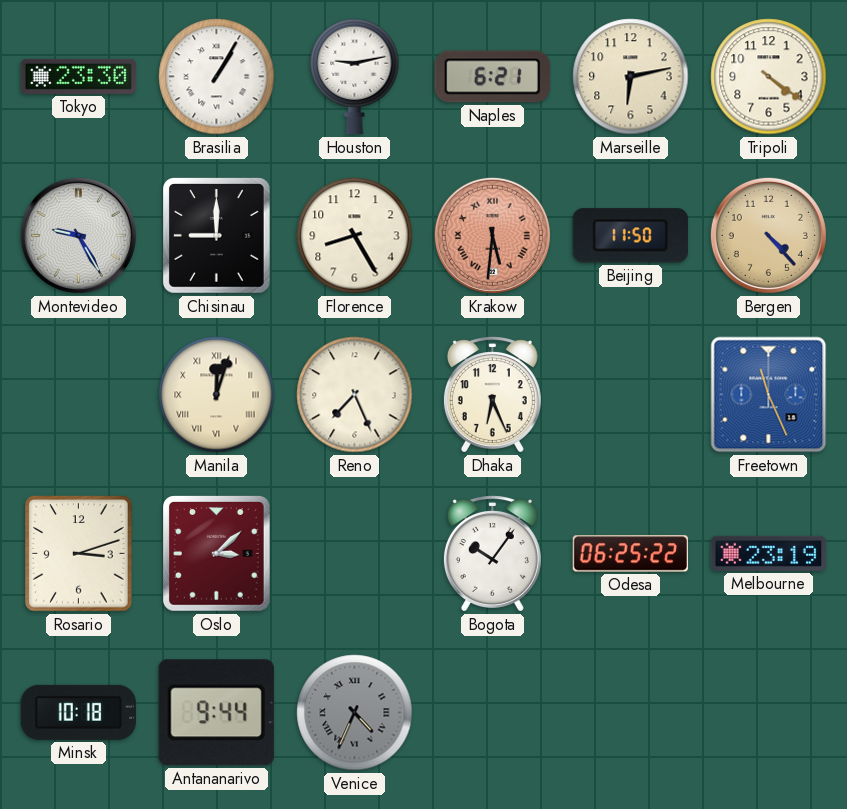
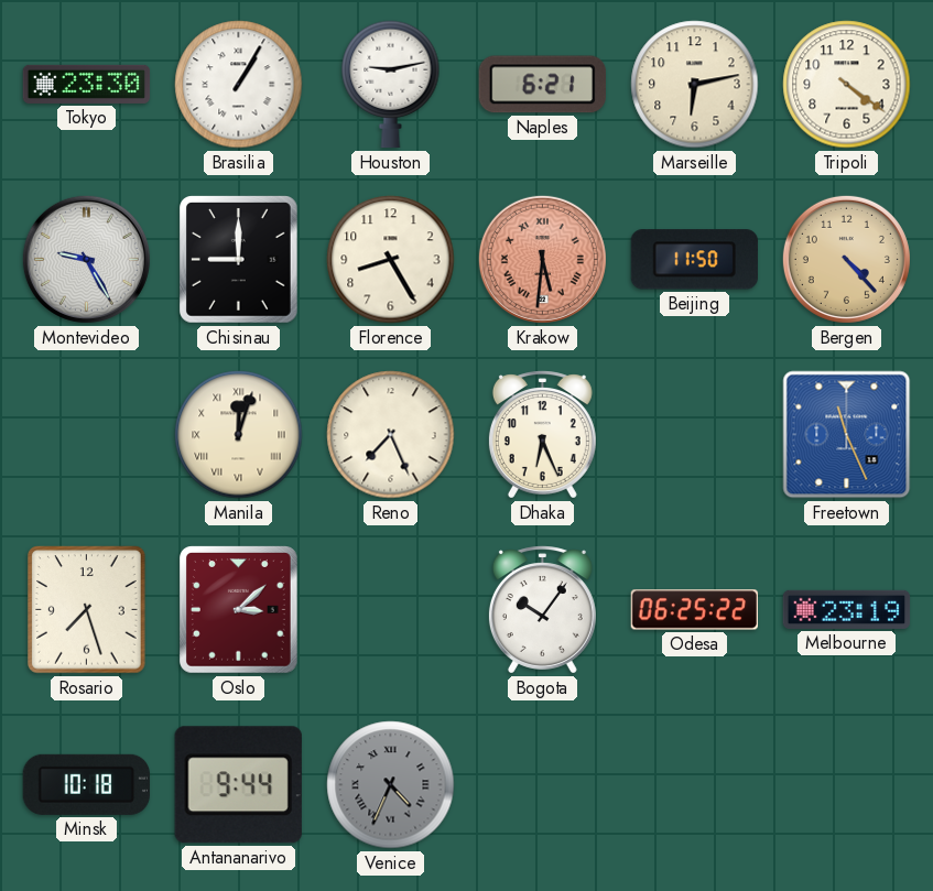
Rosario: 3:12 -> 7:27
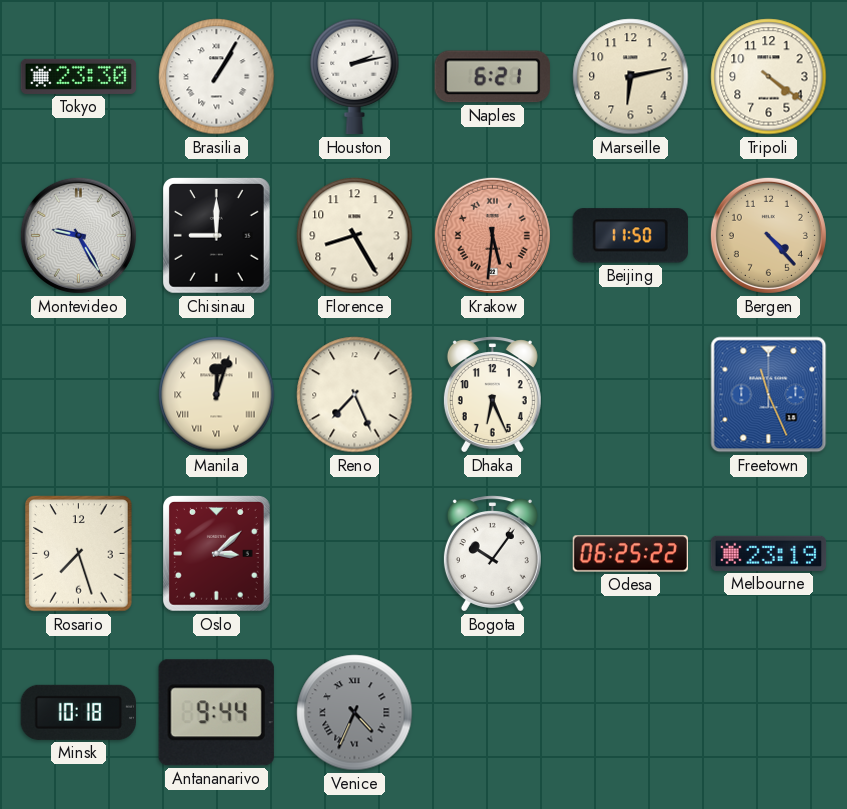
Houston: 9:13 -> 2:13
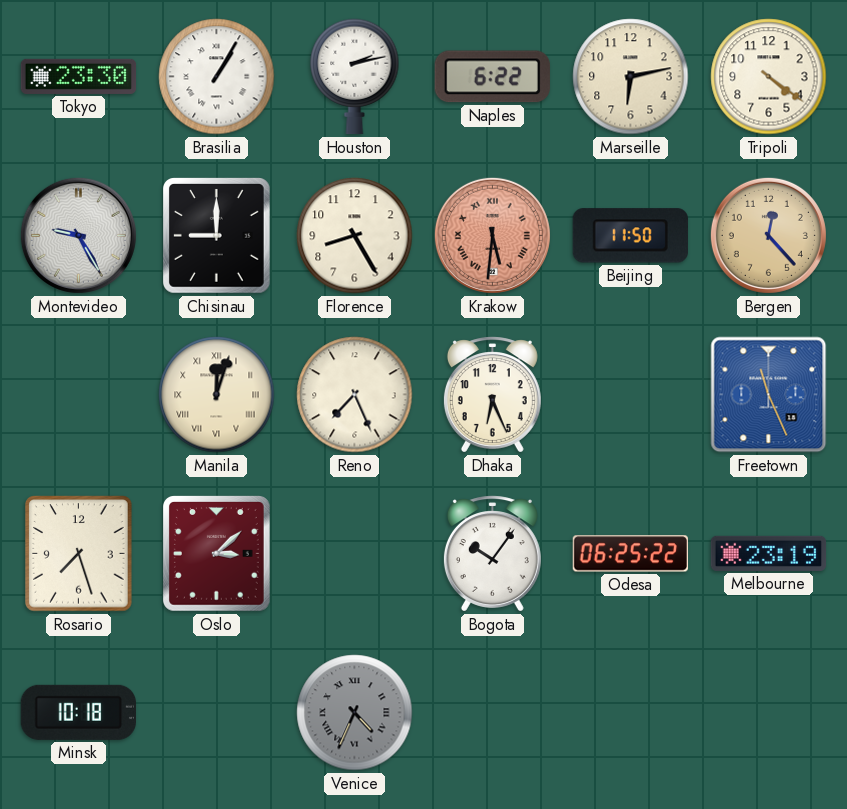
Naples: 6:21 -> 6:22
Bergen: 4:23 -> 12:23
Antananarivo: 9:44 -> none
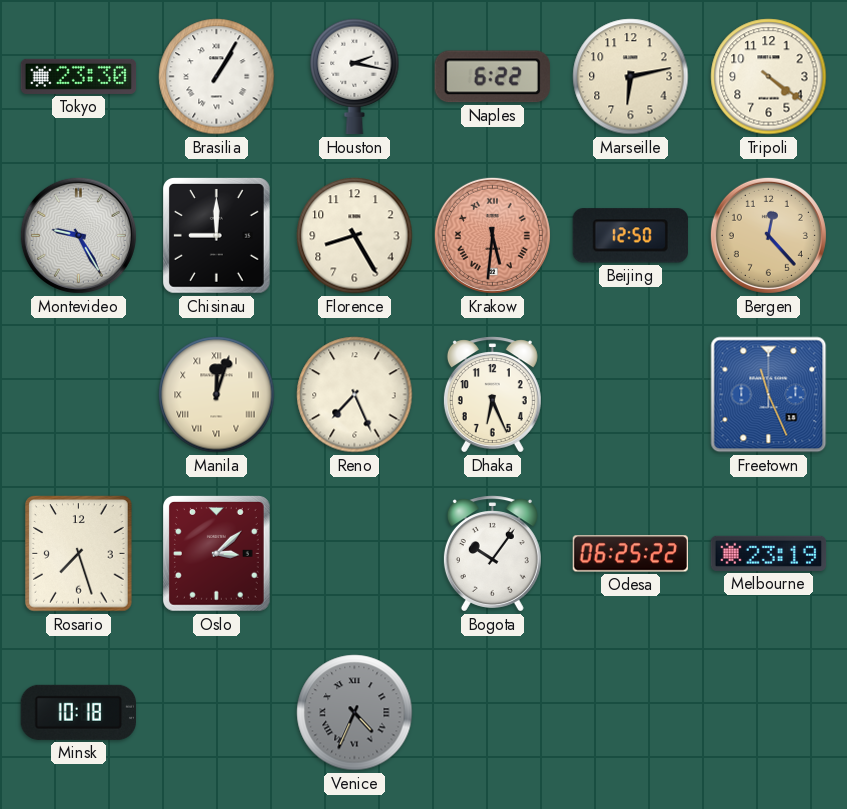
Houston: 2:13 -> 2:17
Beijing: 11:50 -> 12:50
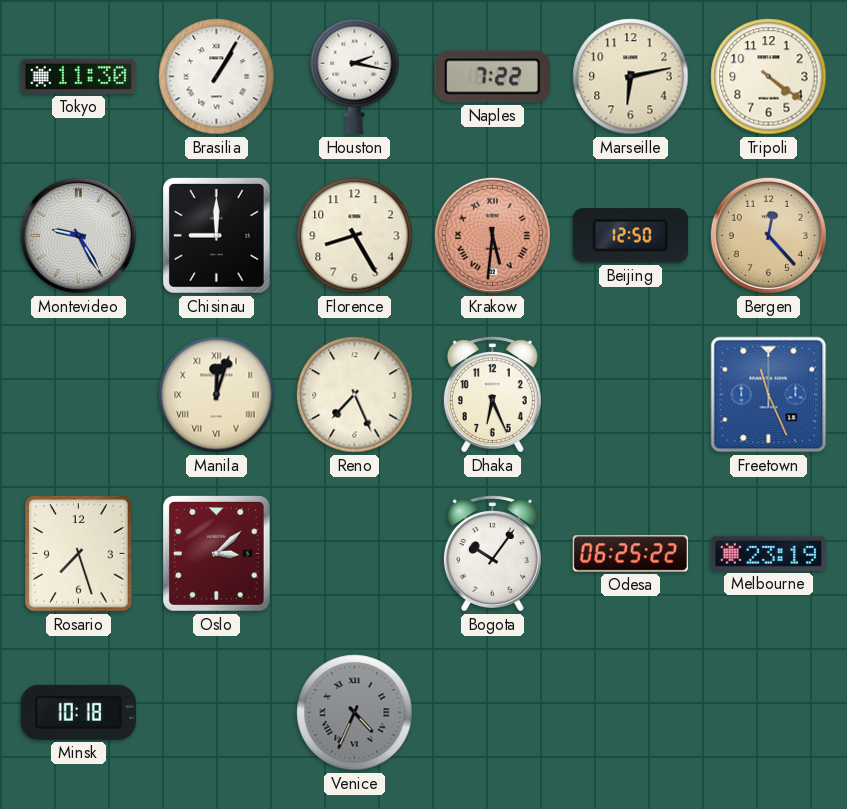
Tokyo: 23:30 -> 11:30
Naples: 6:22 -> 7:22
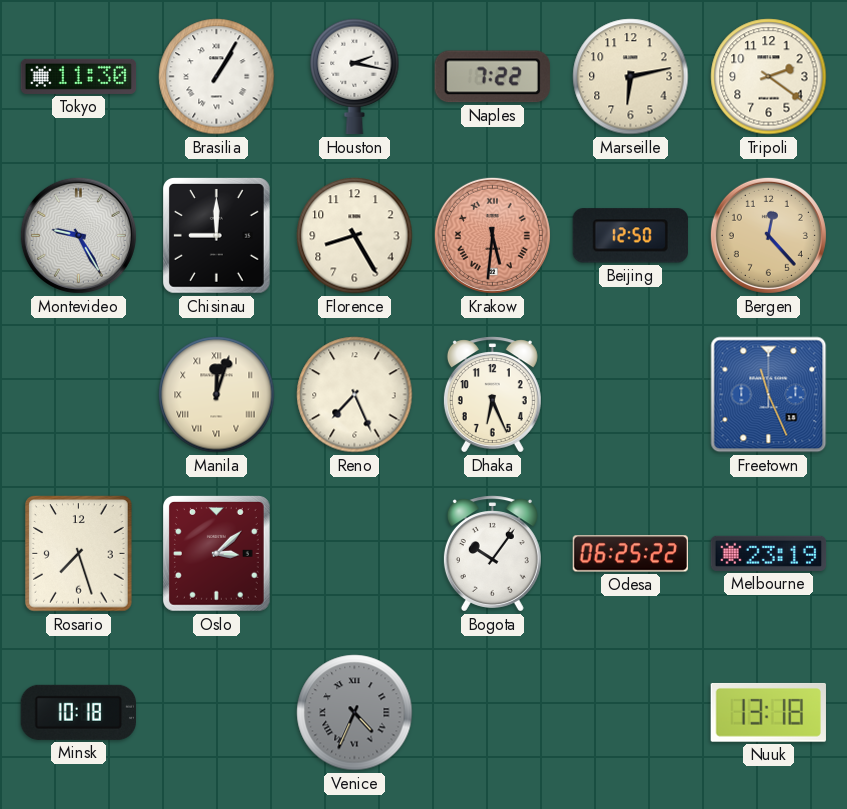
Tripoli: 4:21 -> 2:21
Nuuk: none -> 13:18
